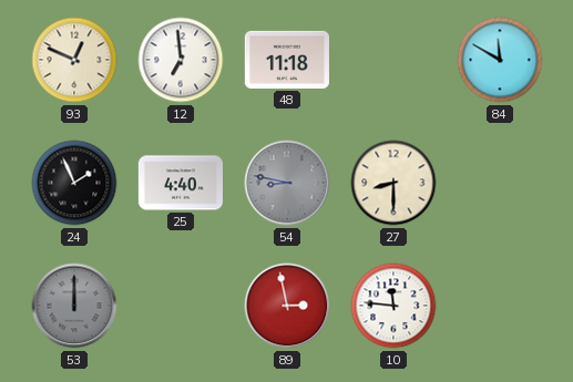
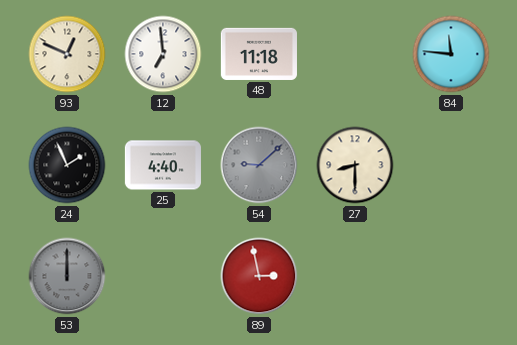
84: 11:50 -> 11:46
54: 8:47 -> 9:08
10: 11:46 -> none
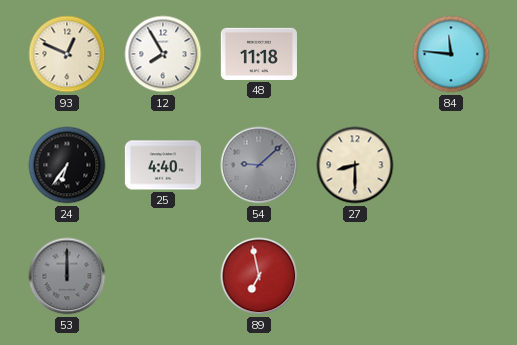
12: 6:59 -> 7:55
24: 1:56 -> 6:36
89: 2:58 -> 6:58
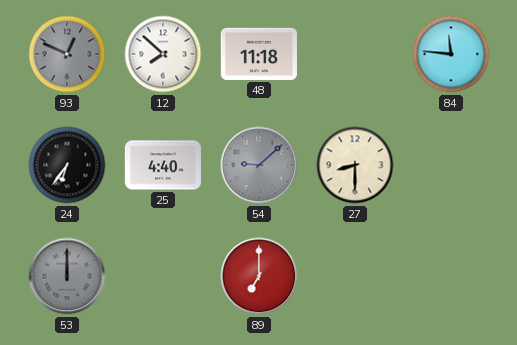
93 dial: cream -> grey
12: 7:55 -> 7:52
89: 6:58 -> 7:00
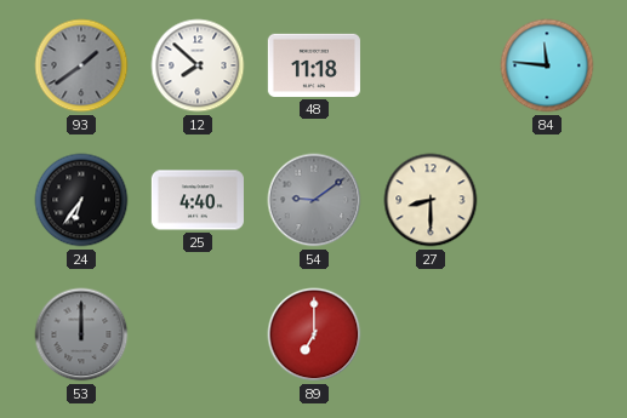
93: 12:49 -> 1:39
54: 9:08 -> 9:09
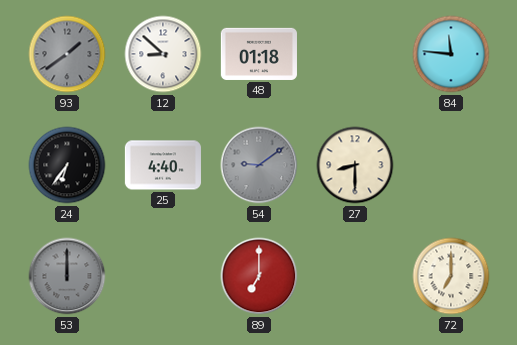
12: 7:52 -> 8:52
48: 11:18 -> 01:18
72: none -> 7:00
